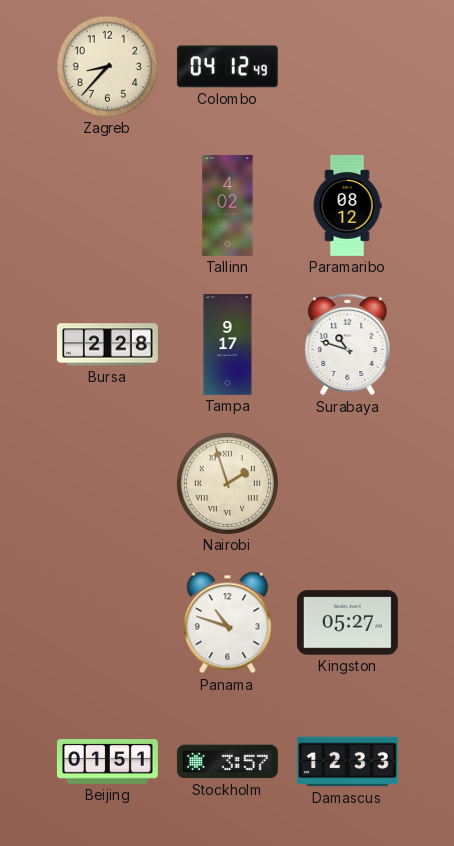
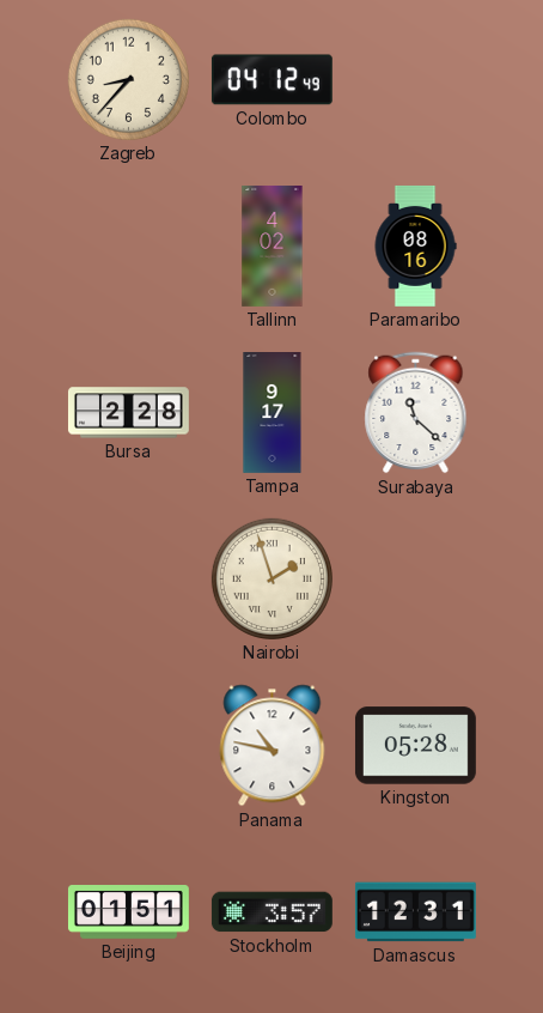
Paramaribo: 08:12 -> 08:16
Surabaya: 10:48 -> 11:22
Panama: 10:48 -> 10:47
Kingston: 05:27 -> 05:28
Damascus: 12:33 -> 12:31
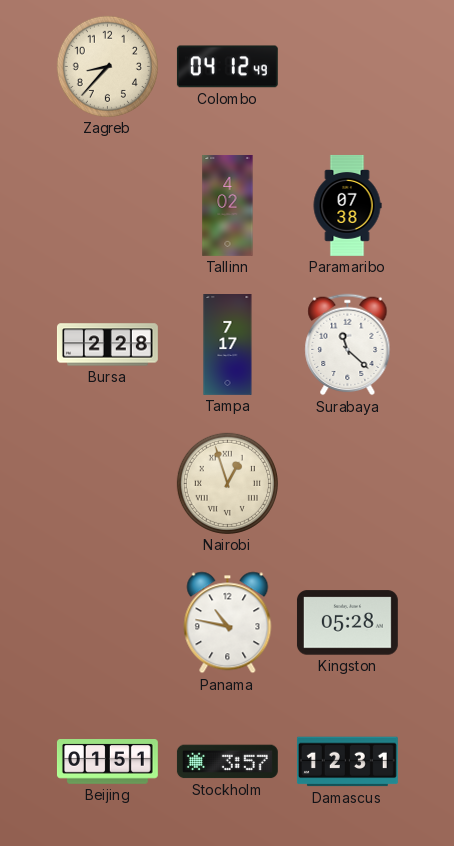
Paramaribo: 08:16 -> 07:38
Tampa: 9:17 -> 7:17
Nairobi: 1:57 -> 12:57
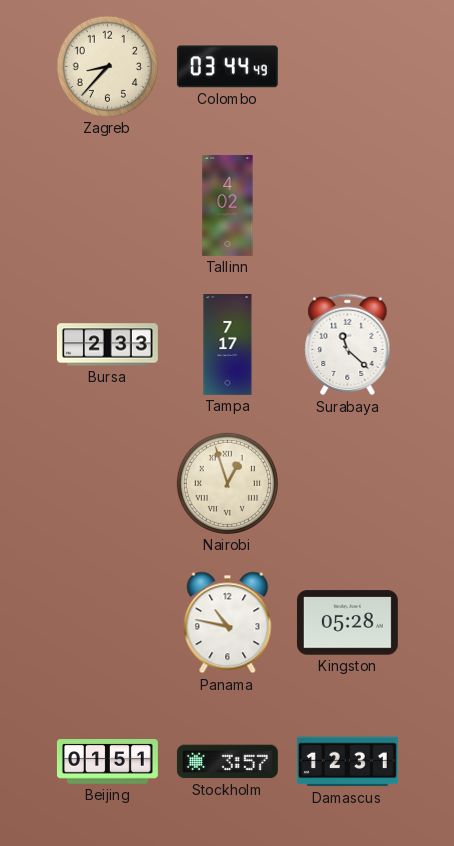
Colombo: 04:12 -> 03:44
Paramaribo: 07:38 -> none
Bursa: 2:28 -> 2:33
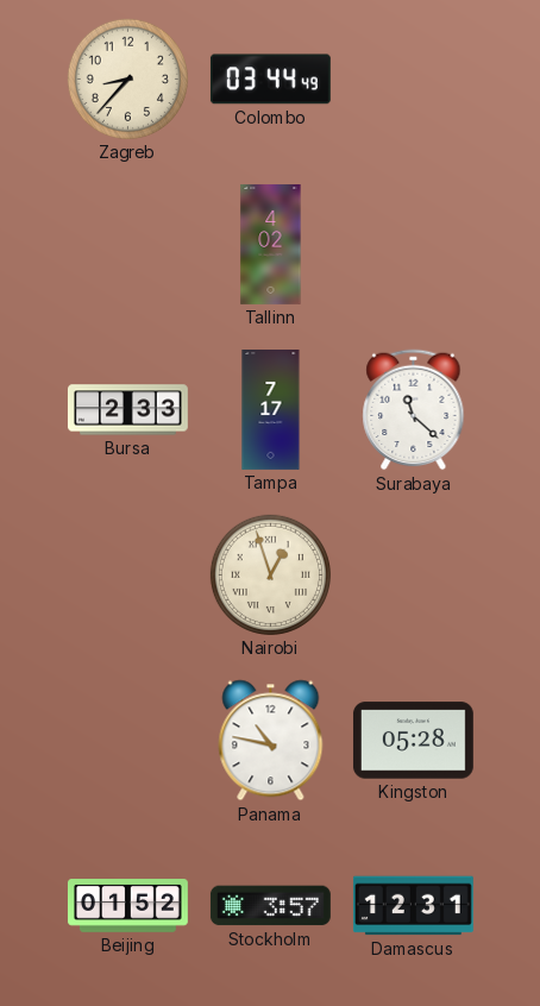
Beijing: 01:51 -> 01:52
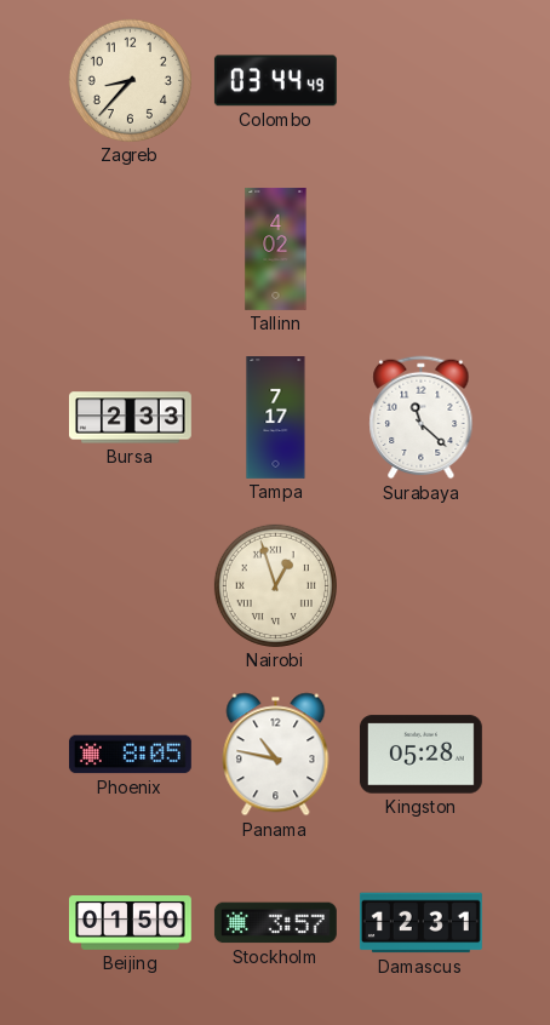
Phoenix: none -> 8:05
Beijing: 01:52 -> 01:50
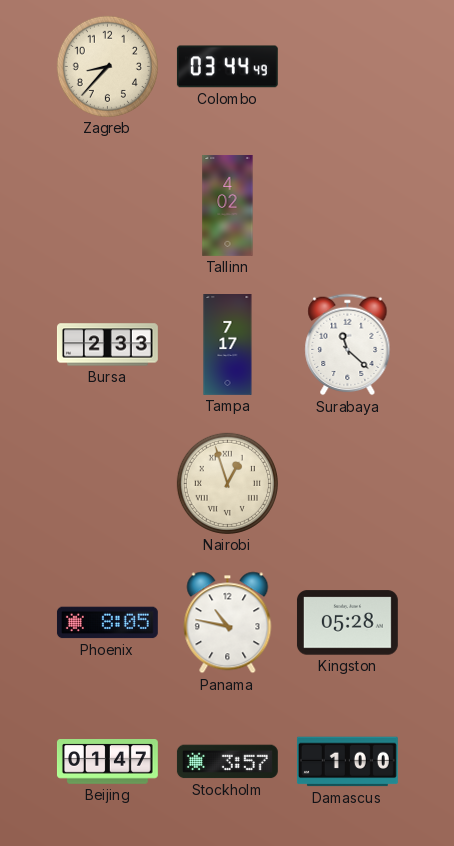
Beijing: 01:50 -> 01:47
Damascus: 12:31 -> 1:00
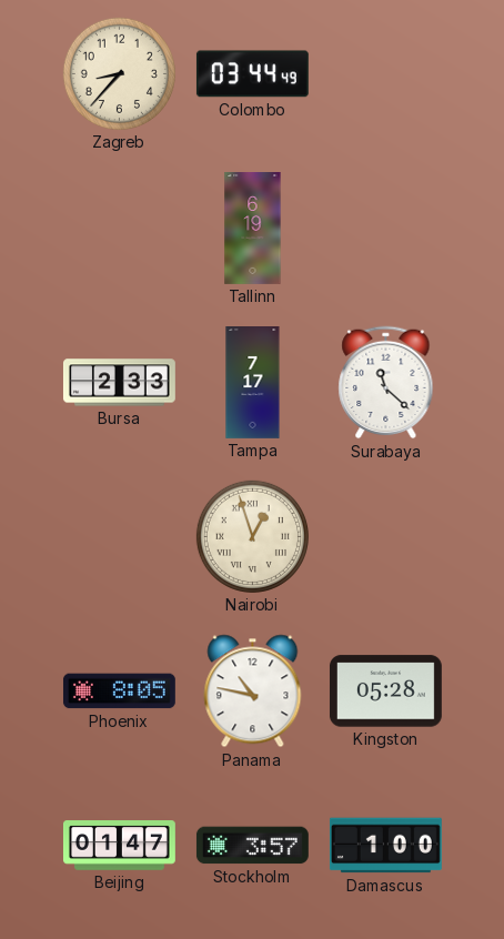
Tallinn: 4:02 -> 6:19
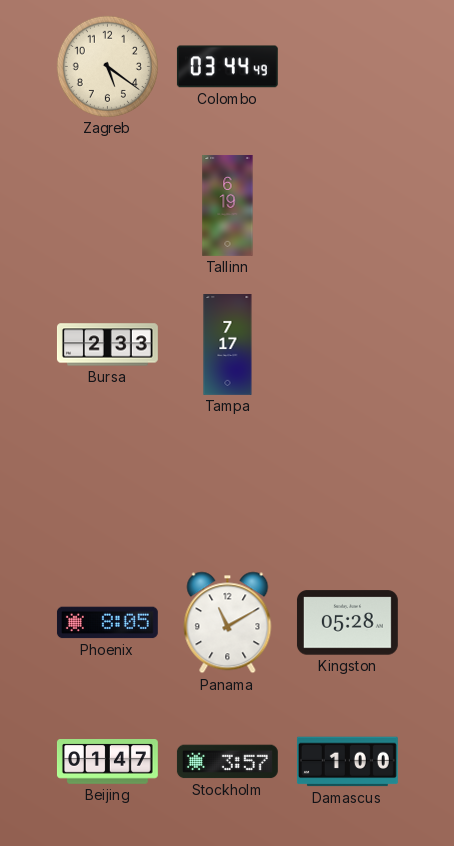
Zagreb: 8:37 -> 5:21
Surabaya: 11:22 -> none
Nairobi: 12:57 -> none
Panama: 10:47 -> 11:10
